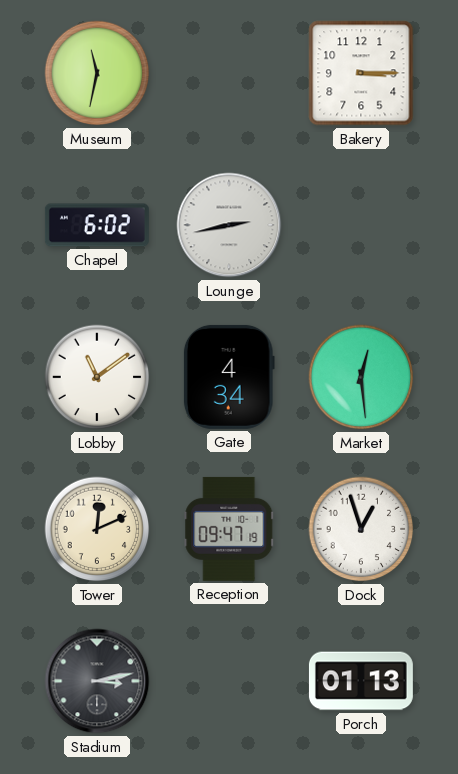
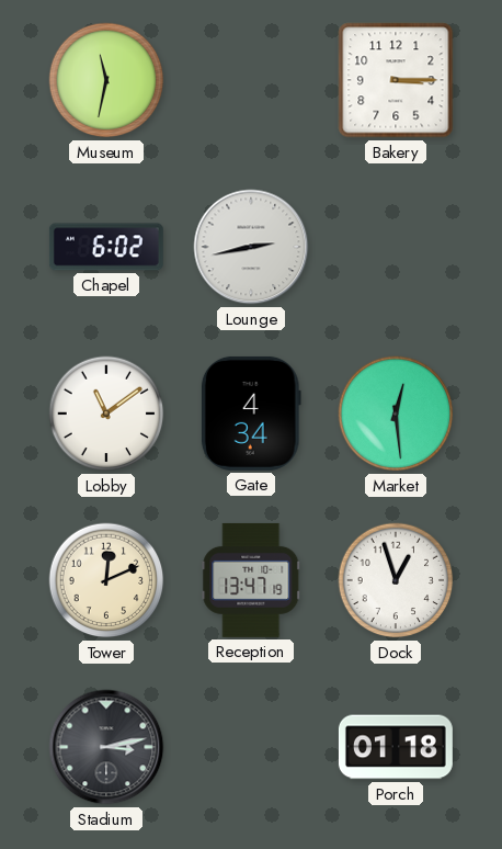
Reception: 09:47 -> 13:47
Porch: 01:13 -> 01:18
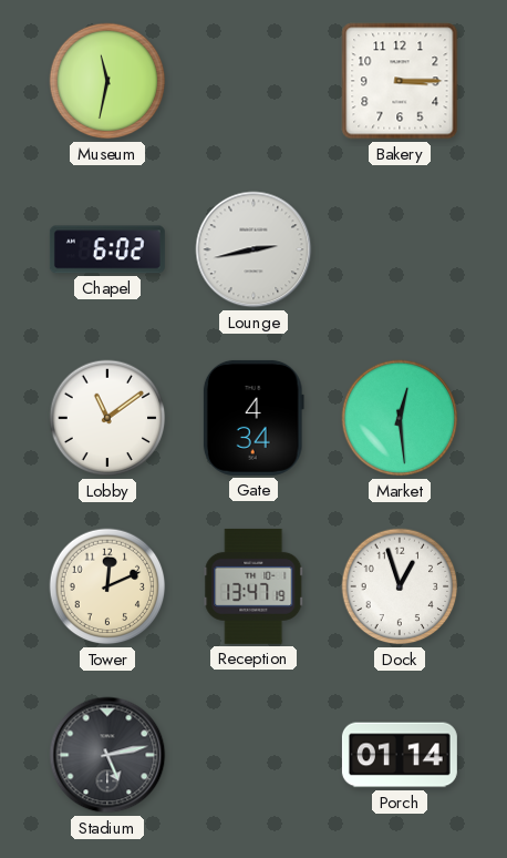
Stadium: 3:13 -> 5:13
Porch: 01:18 -> 01:14
